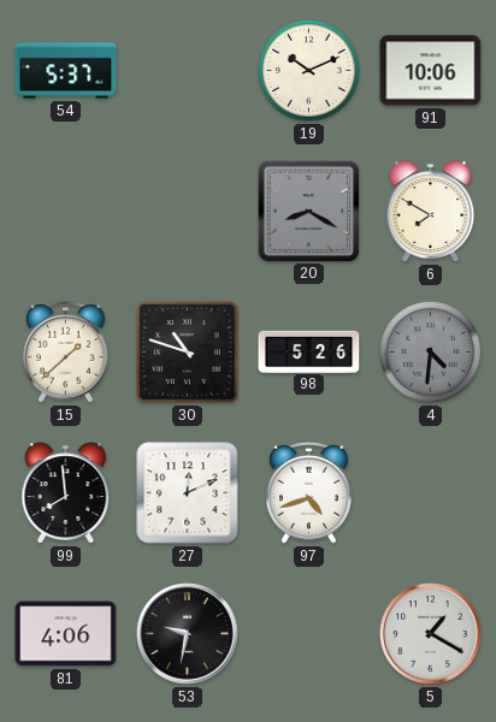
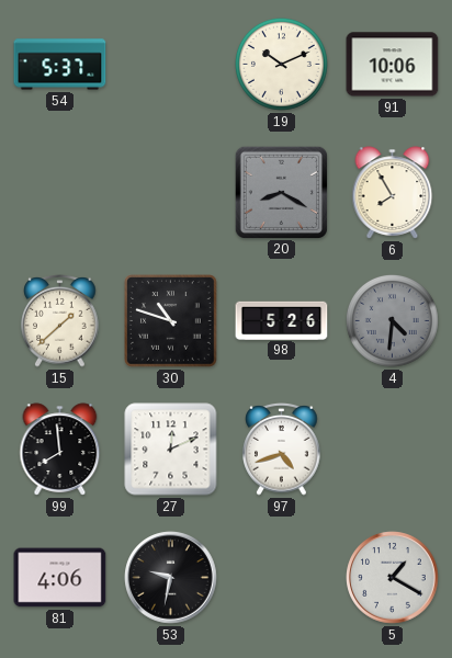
6: 7:50 -> 7:55
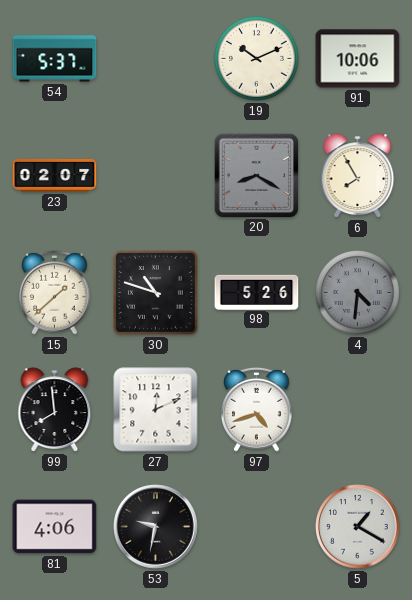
23: none -> 02:07
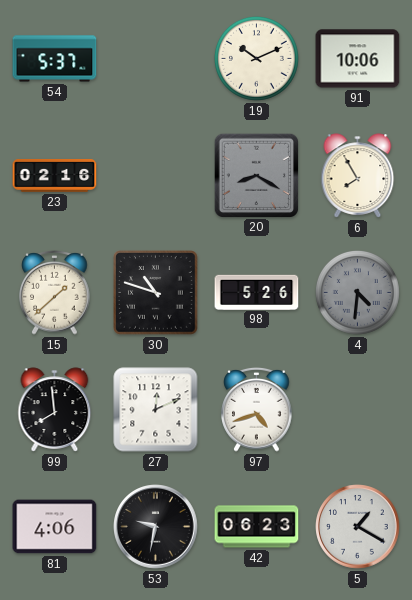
23: 02:07 -> 02:16
42: none -> 06:23
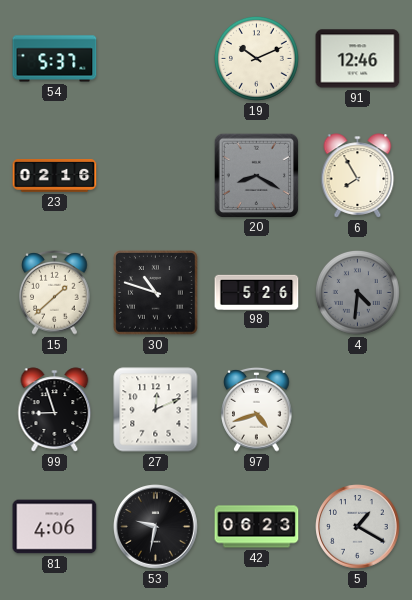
91: 10:06 -> 12:46
99: 7:59 -> 8:57
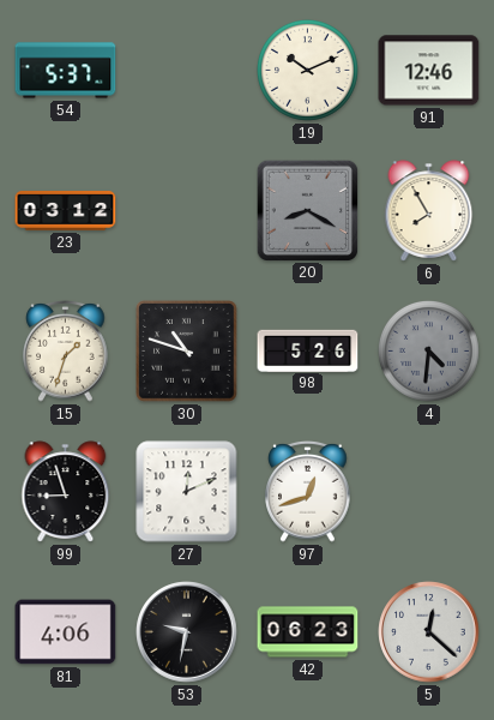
23: 02:16 -> 03:12
15: 1:38 -> 1:33
97: 4:42 -> 12:42
5: 1:20 -> 12:22
